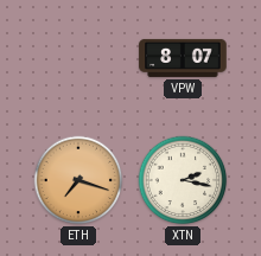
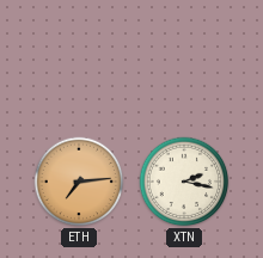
VPW: 8:07 -> none
ETH: 7:18 -> 7:14
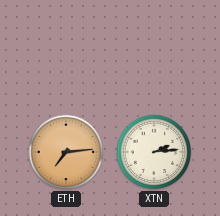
XTN: 2:17 -> 2:14
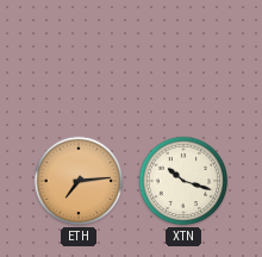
XTN: 2:14 -> 10:18
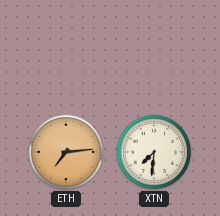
XTN: 10:18 -> 7:31
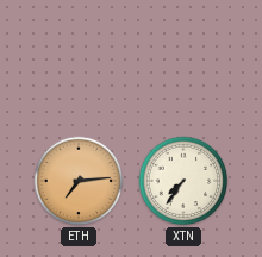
XTN: 7:31 -> 7:36
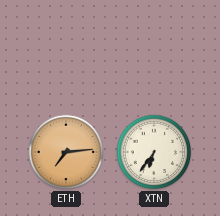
XTN: 7:36 -> 6:36
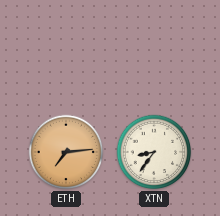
XTN: 6:36 -> 8:36
